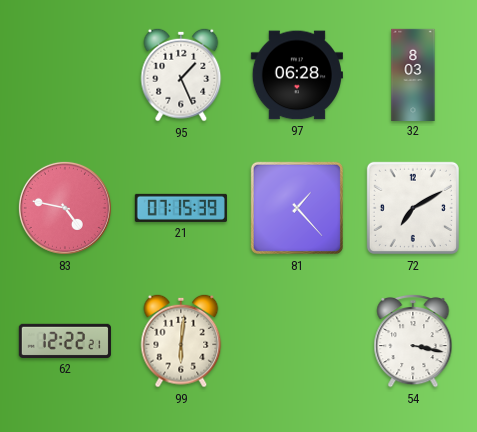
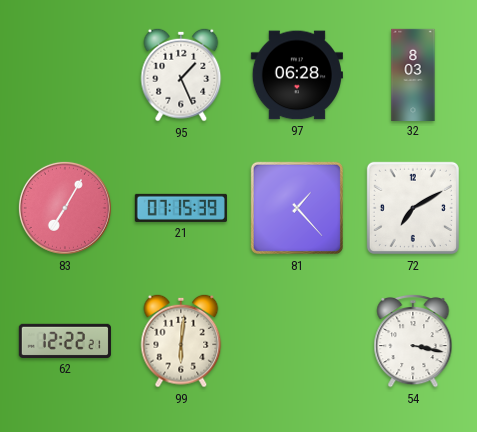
83: 4:47 -> 7:05
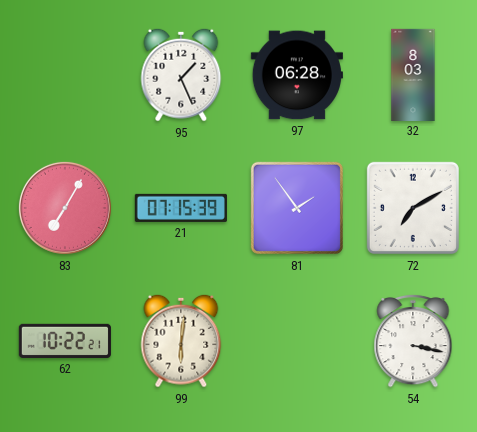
81: 1:23 -> 1:54
62: 12:22 -> 10:22
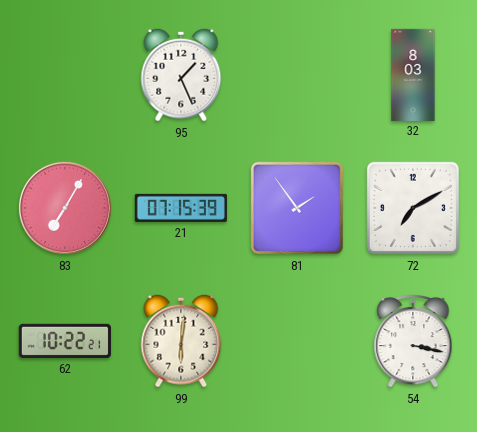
97: 06:28 -> none
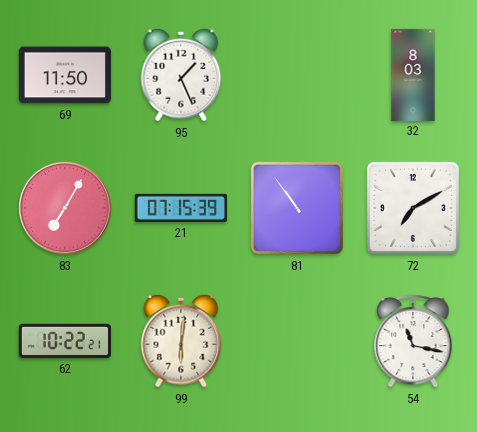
69: none -> 11:50
81: 1:54 -> 10:54
54: 3:17 -> 11:17
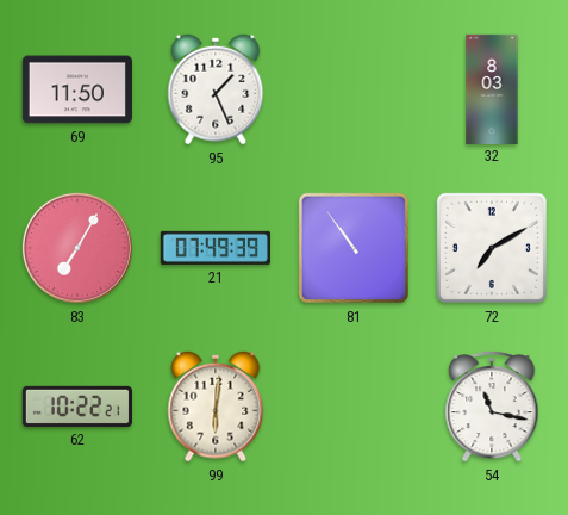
21: 07:15 -> 07:49
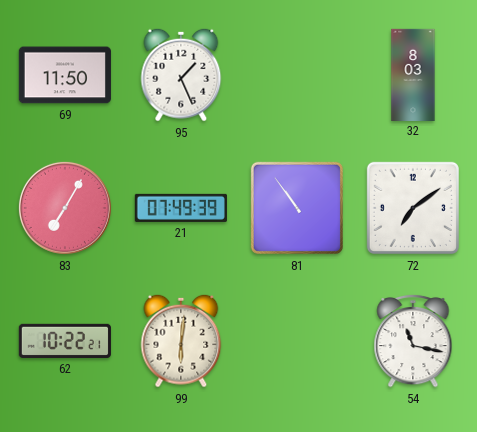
72: 7:10 -> 7:09
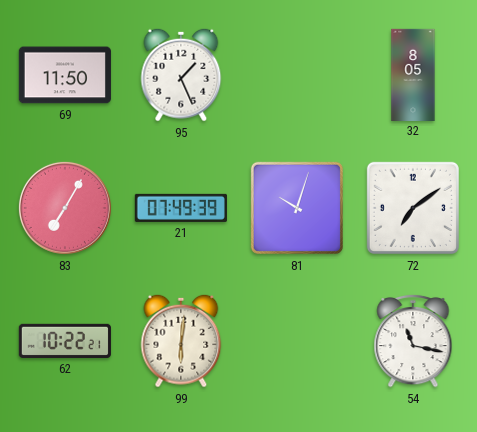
32: 8:03 -> 8:05
81: 10:54 -> 10:03
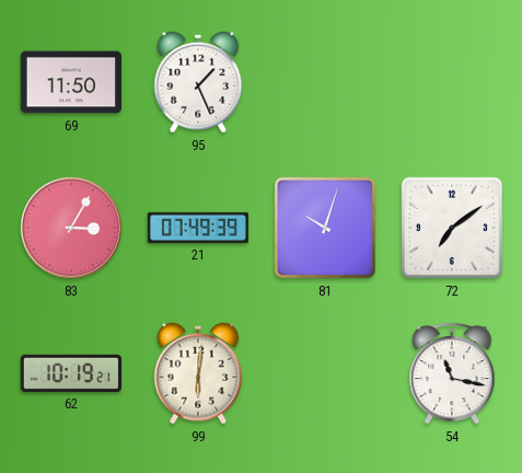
32: 8:05 -> none
83: 7:05 -> 3:05
62: 10:22 -> 10:19
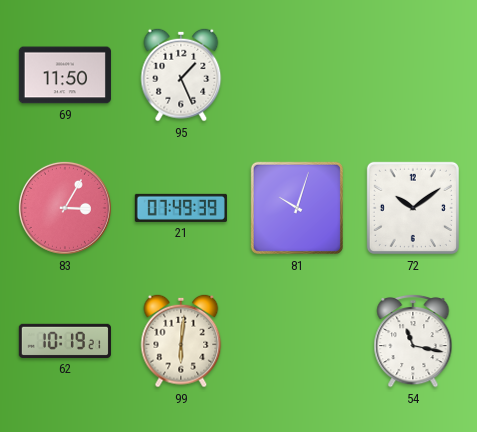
72: 7:09 -> 10:09
